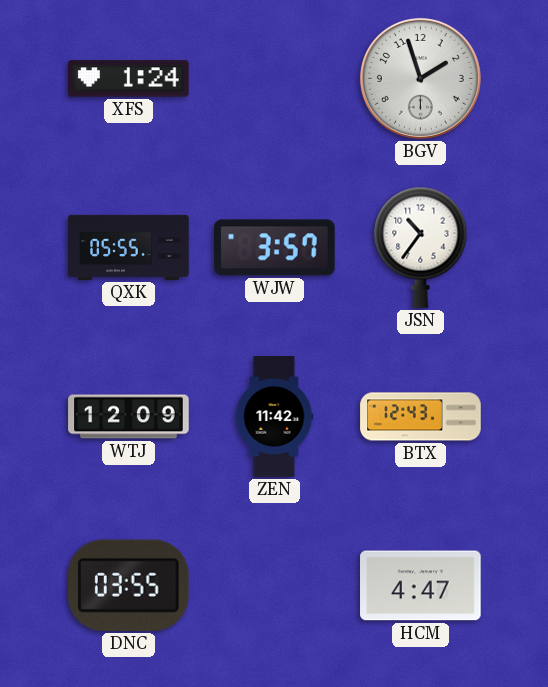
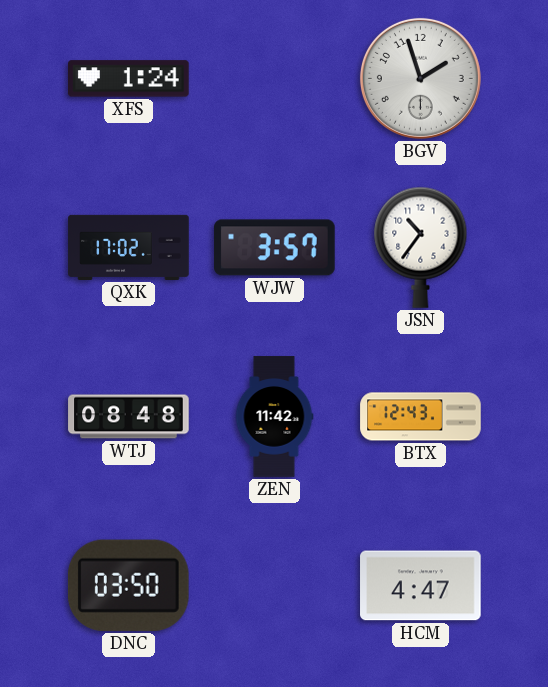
QXK: 05:55 -> 17:02
WTJ: 12:09 -> 08:48
DNC: 03:55 -> 03:50
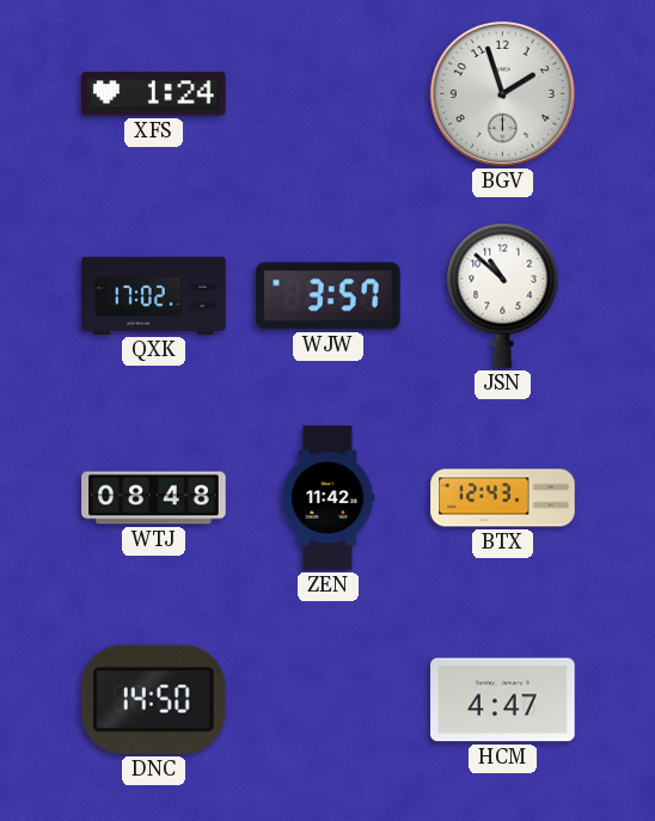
JSN: 10:36 -> 10:52
DNC: 03:50 -> 14:50
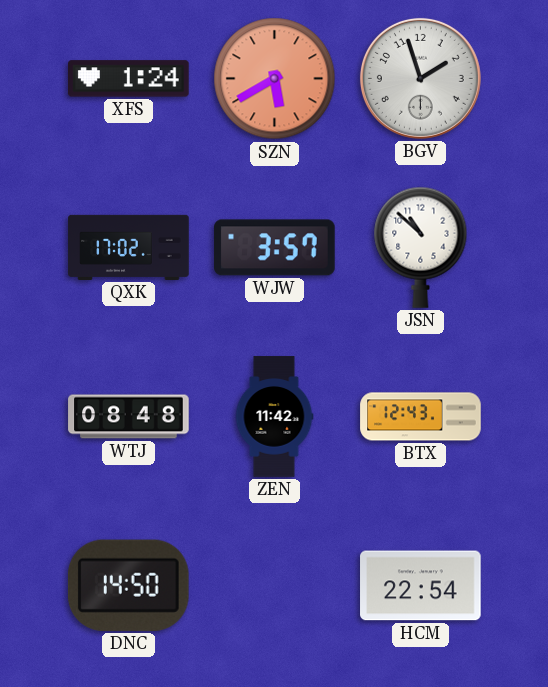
SZN: none -> 5:40
HCM: 4:47 -> 22:54
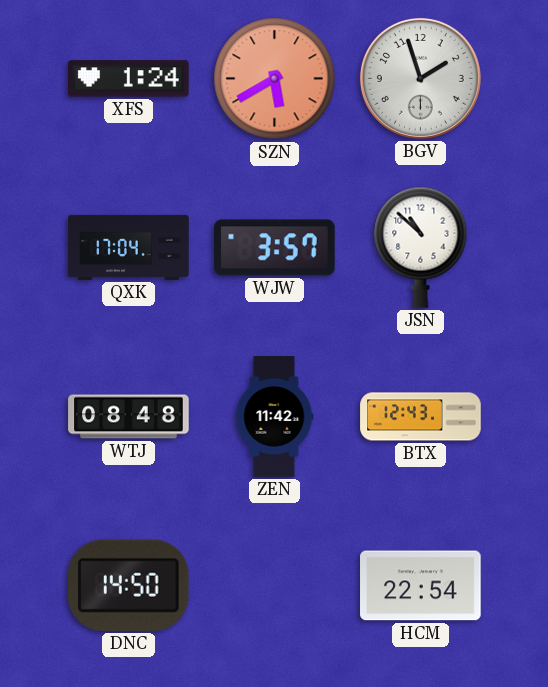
QXK: 17:02 -> 17:04
